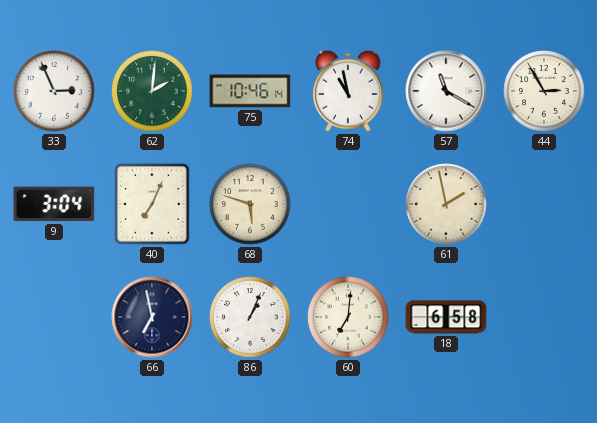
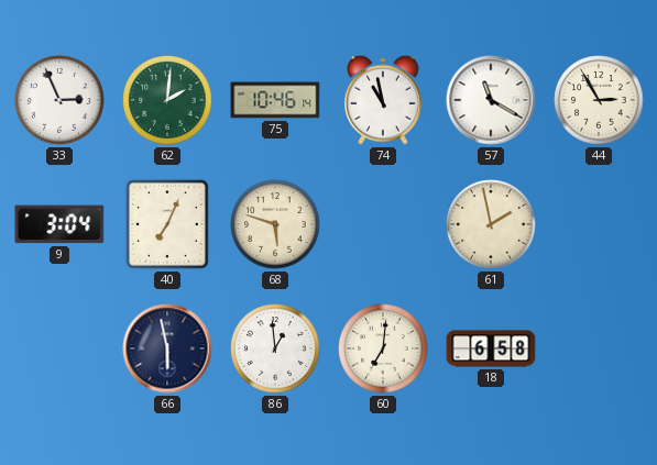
66: 6:58 -> 5:58
86: 1:04 -> 12:59
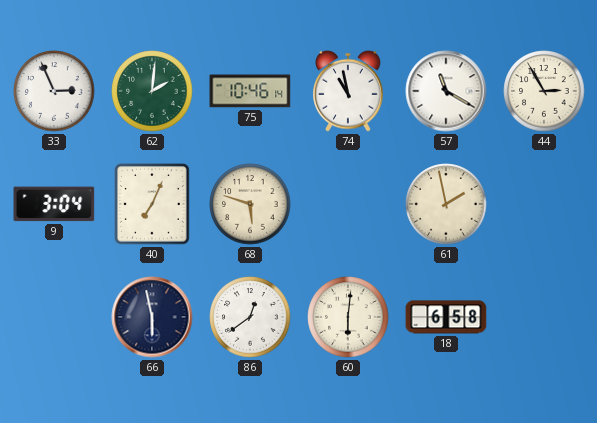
86: 12:59 -> 12:39
60: 7:01 -> 6:01
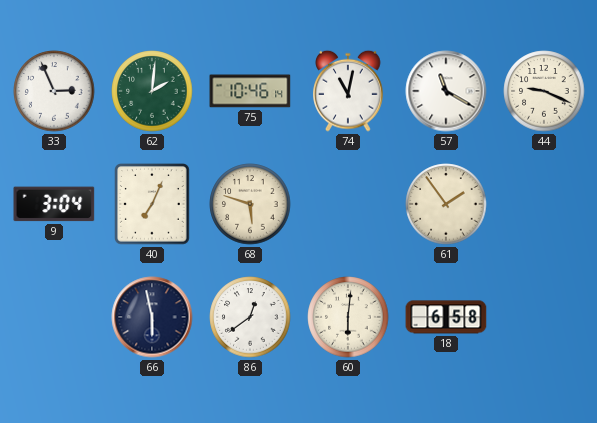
74: 10:58 -> 11:02
44: 2:55 -> 9:19
61: 1:58 -> 1:54
